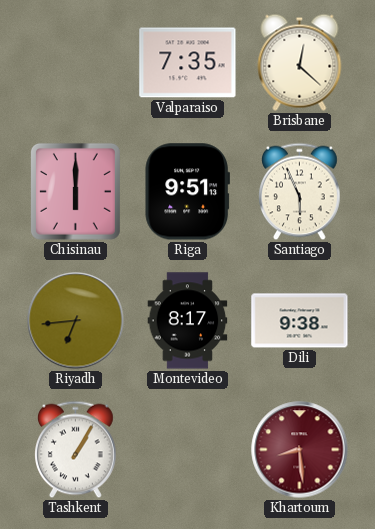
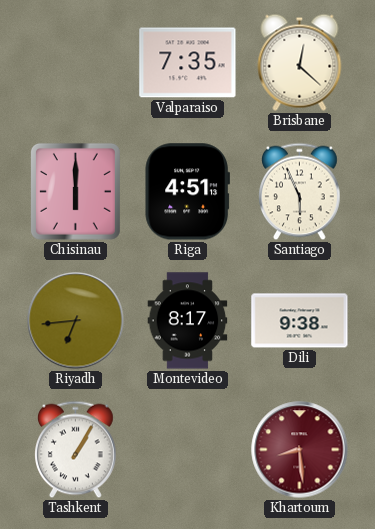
Riga: 9:51 -> 4:51
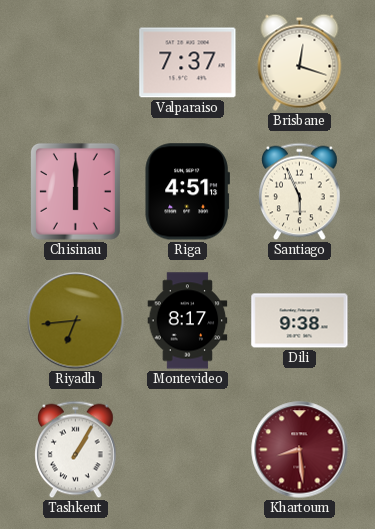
Valparaiso: 7:35 -> 7:37
Brisbane: 12:22 -> 12:18
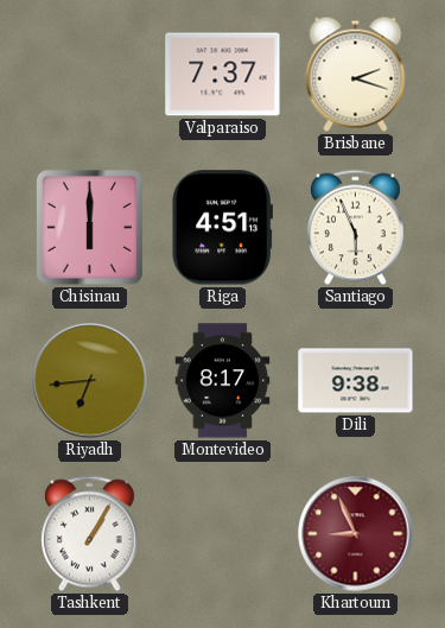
Brisbane: 12:18 -> 2:18
Khartoum: 8:29 -> 8:56
